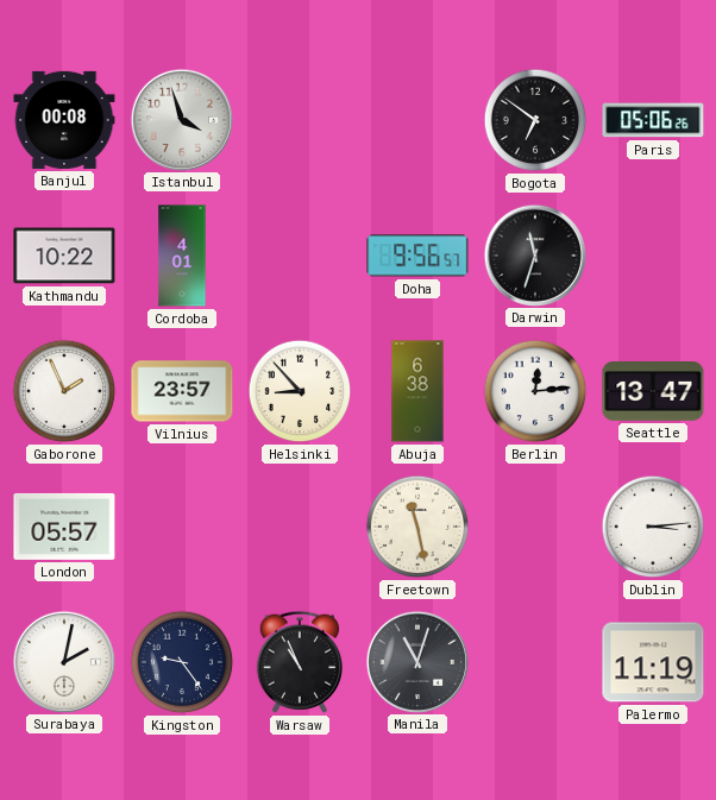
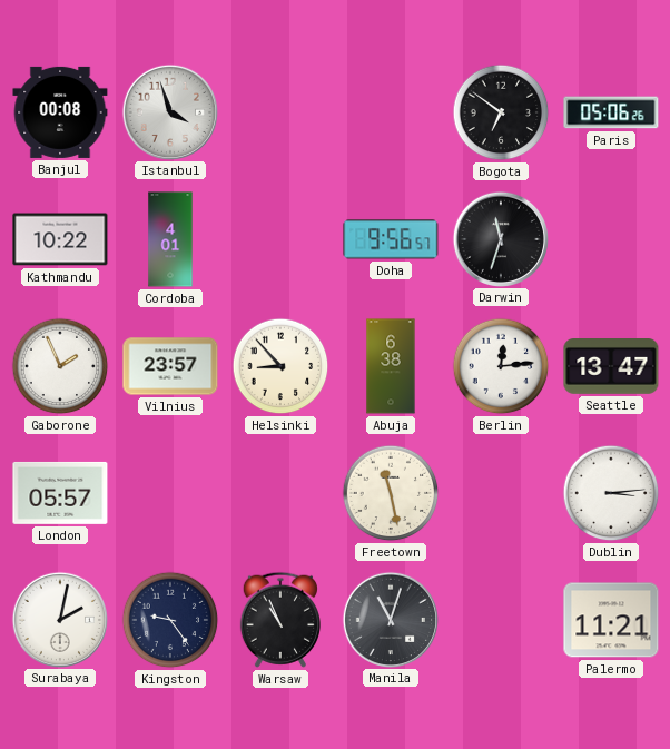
Palermo: 11:19 -> 11:21
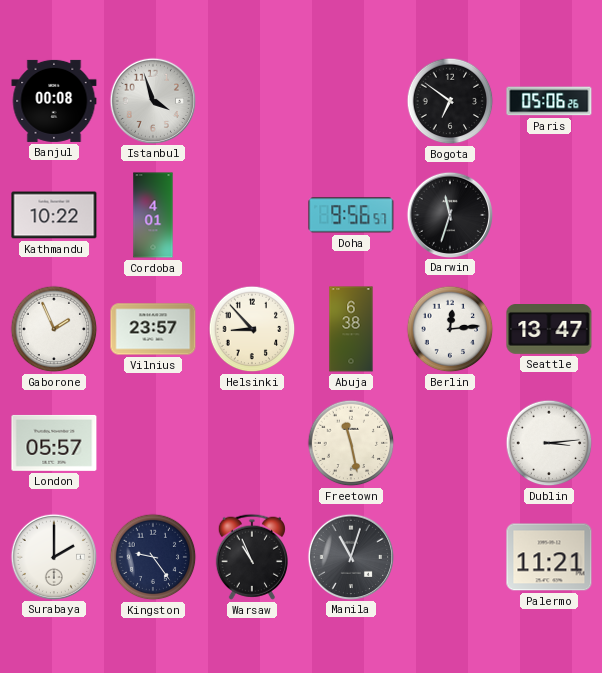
Surabaya: 2:02 -> 2:00
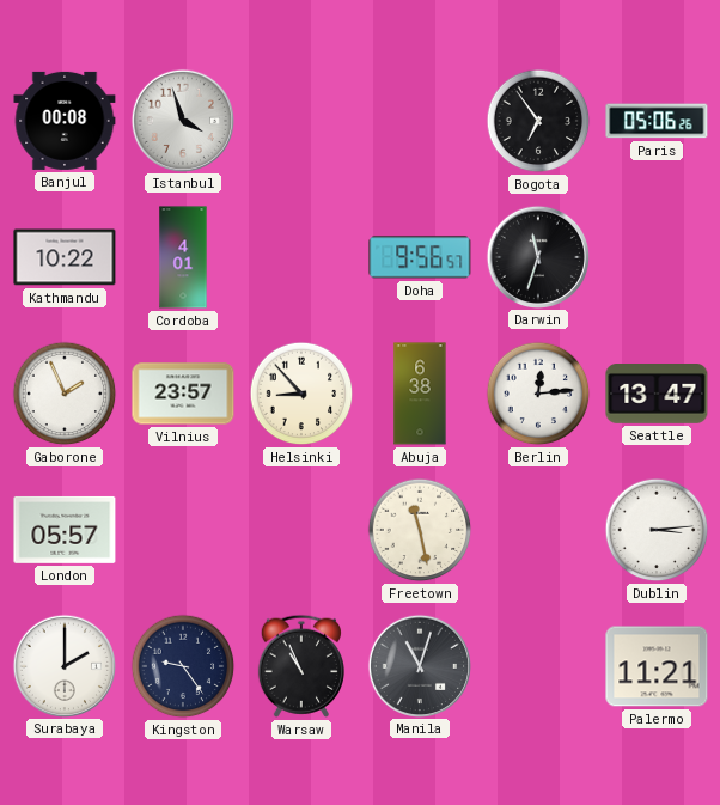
Bogota: 6:51 -> 6:54
